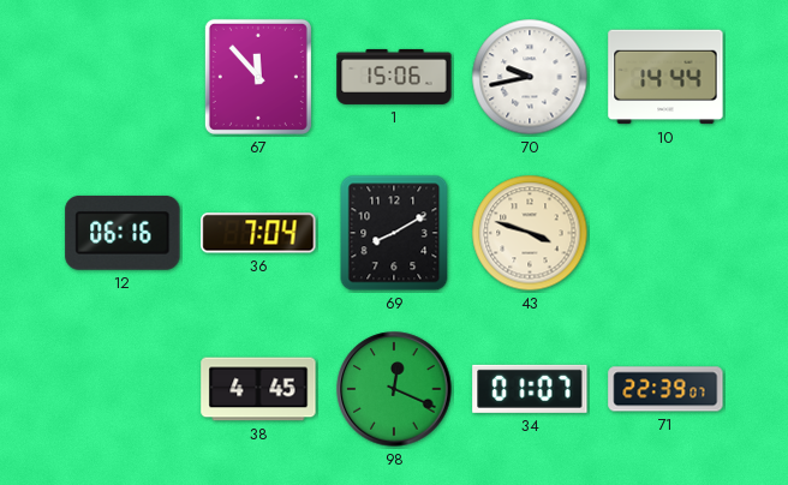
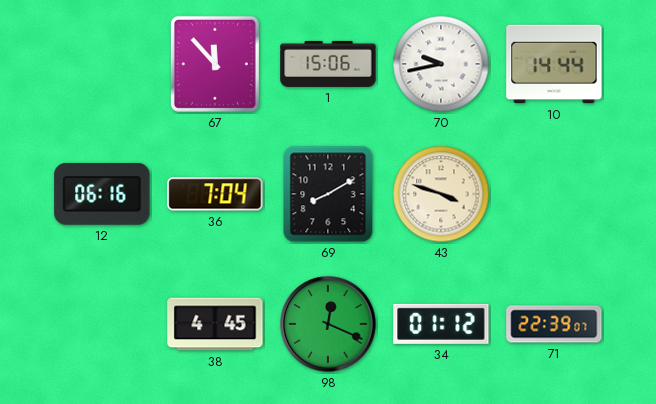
34: 01:07 -> 01:12
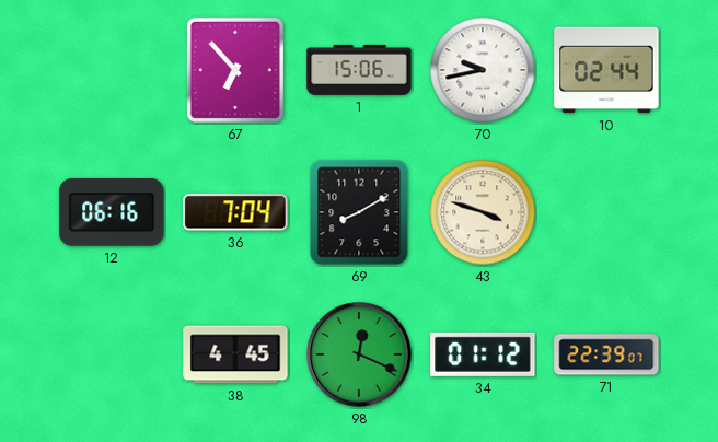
67: 11:53 -> 6:53
10: 14:44 -> 02:44
